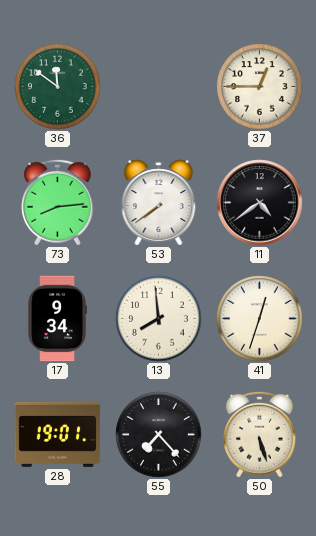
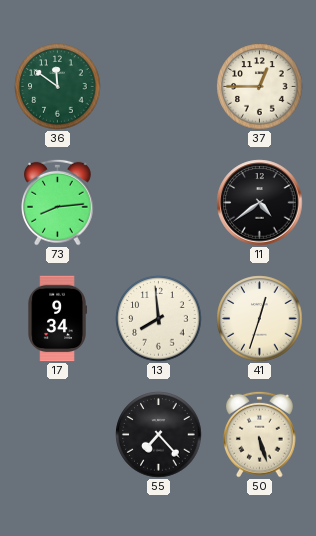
53: 7:39 -> none
28: 19:01 -> none
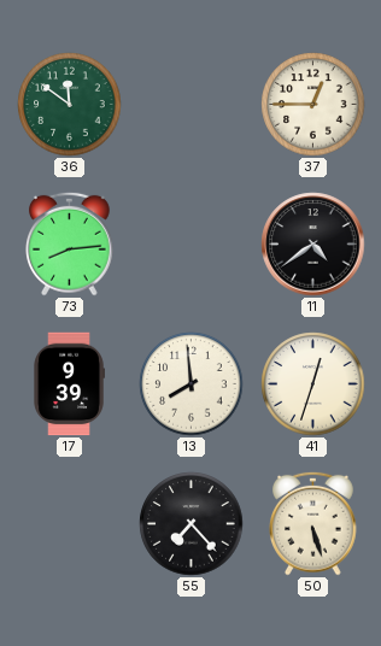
17: 9:34 -> 9:39
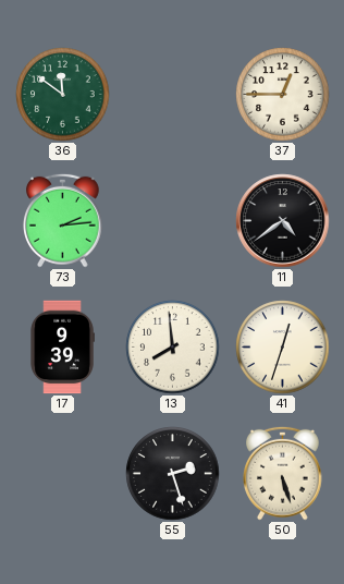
73: 8:14 -> 2:14
55: 7:23 -> 2:27
